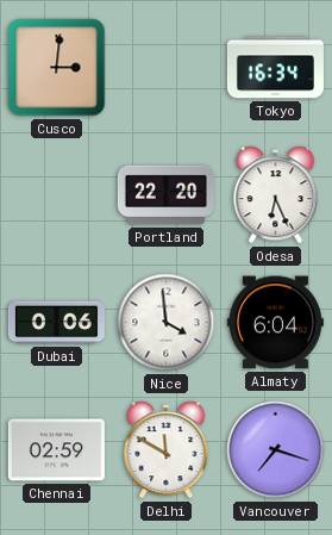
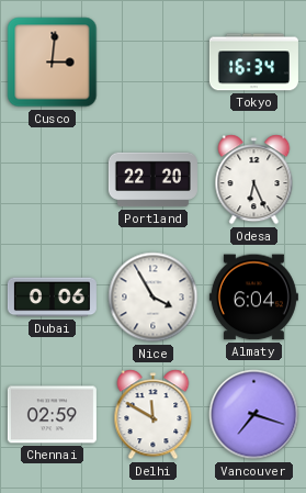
Nice: 3:59 -> 3:55
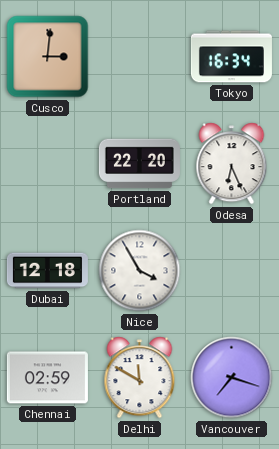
Dubai: 0:06 -> 12:18
Almaty: 6:04 -> none
